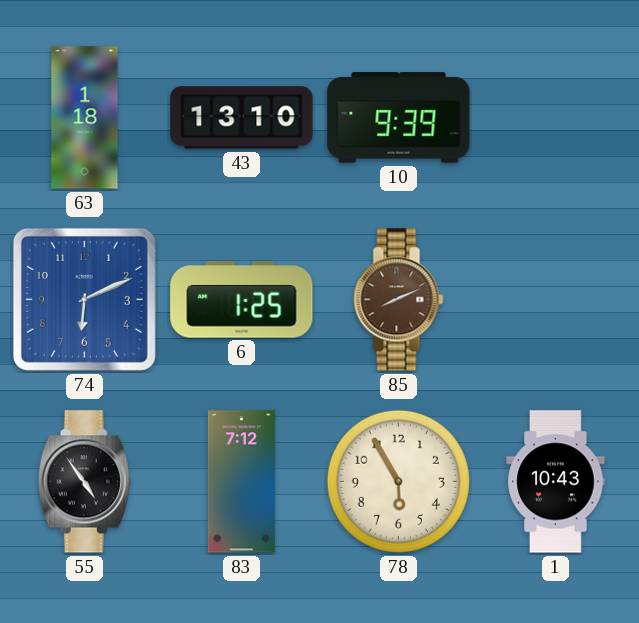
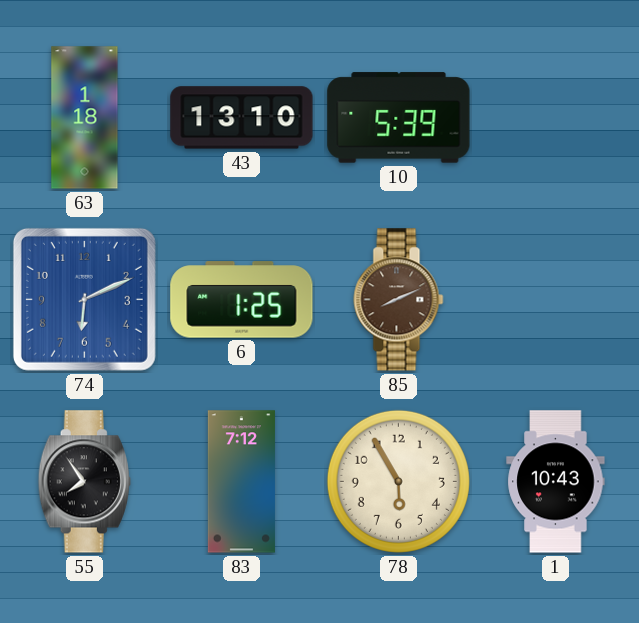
10: 9:39 -> 5:39
55: 4:54 -> 7:54
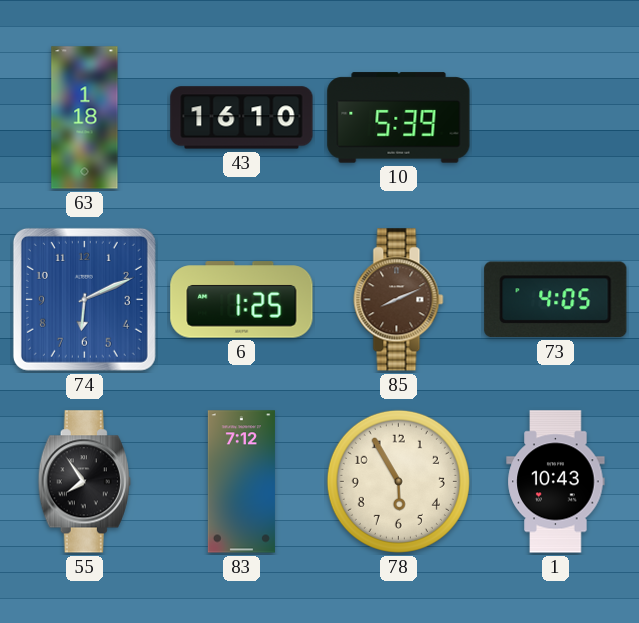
43: 13:10 -> 16:10
73: none -> 4:05
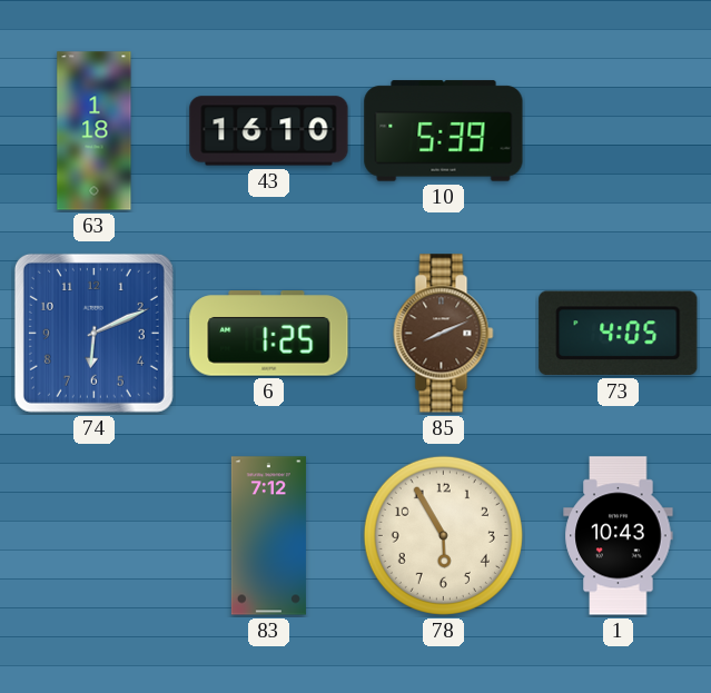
55: 7:54 -> none
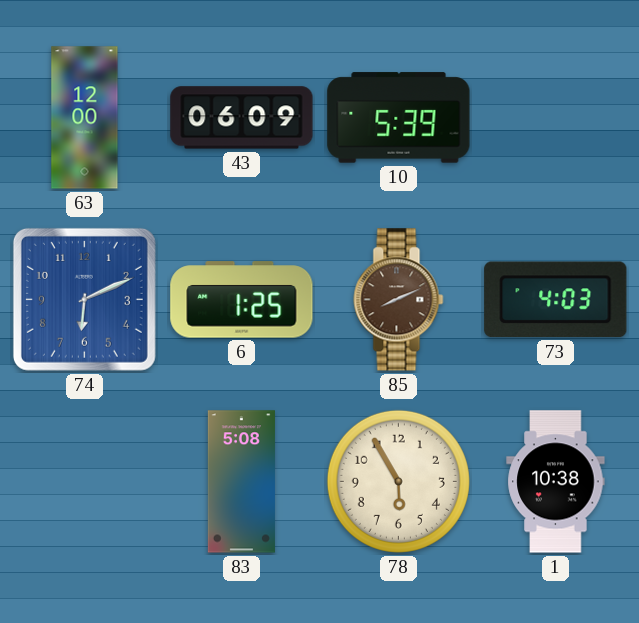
63: 1:18 -> 12:00
43: 16:10 -> 06:09
73: 4:05 -> 4:03
83: 7:12 -> 5:08
1: 10:43 -> 10:38
